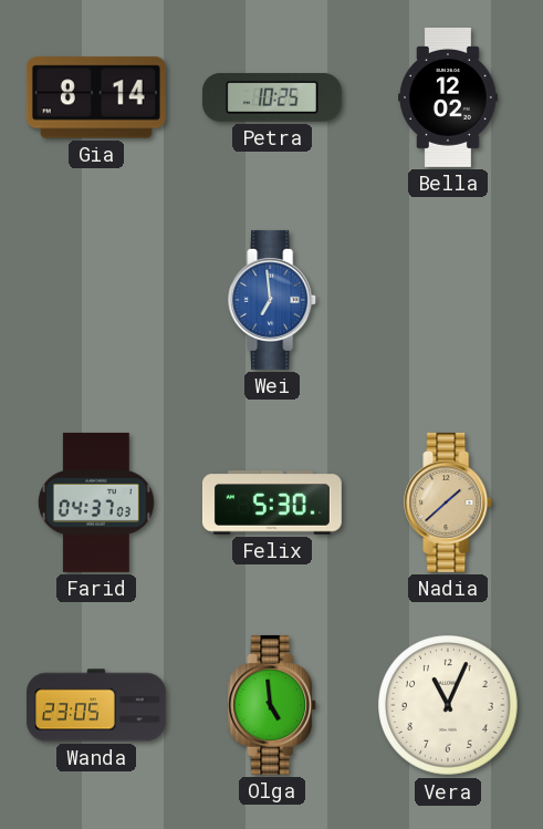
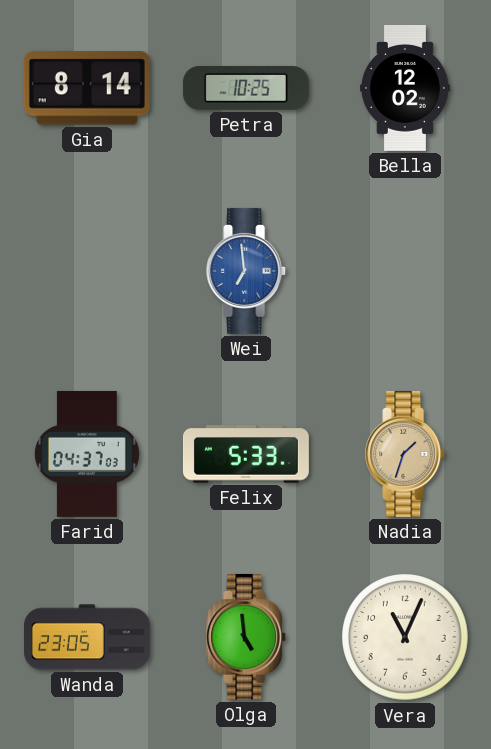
Felix: 5:30 -> 5:33
Nadia: 1:38 -> 1:33
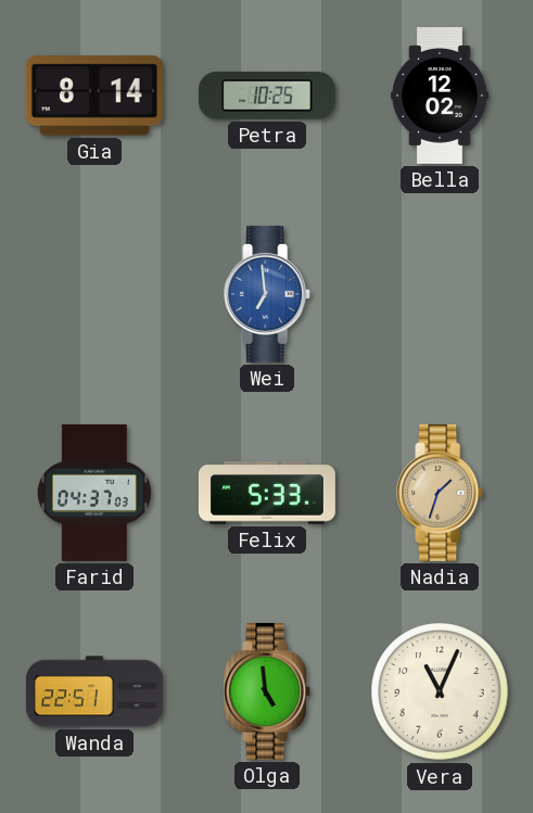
Wanda: 23:05 -> 22:51
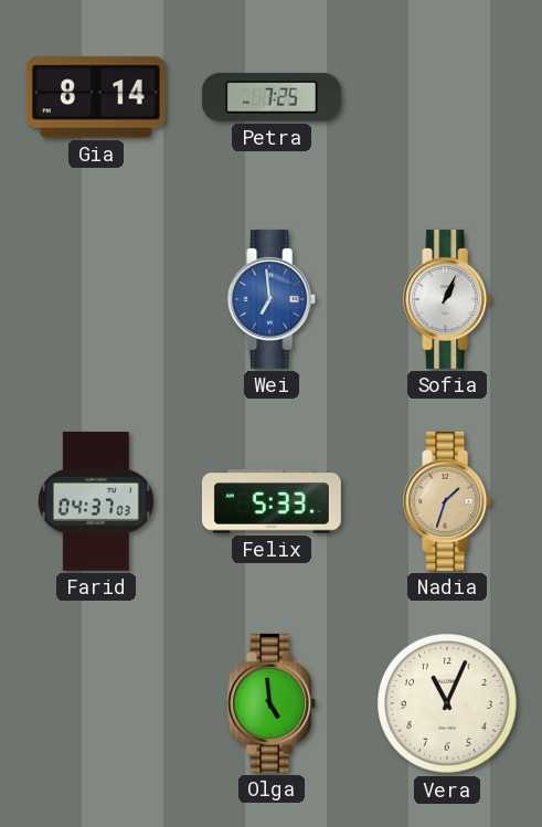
Petra: 10:25 -> 7:25
Bella: 12:02 -> none
Sofia: none -> 1:04
Wanda: 22:51 -> none
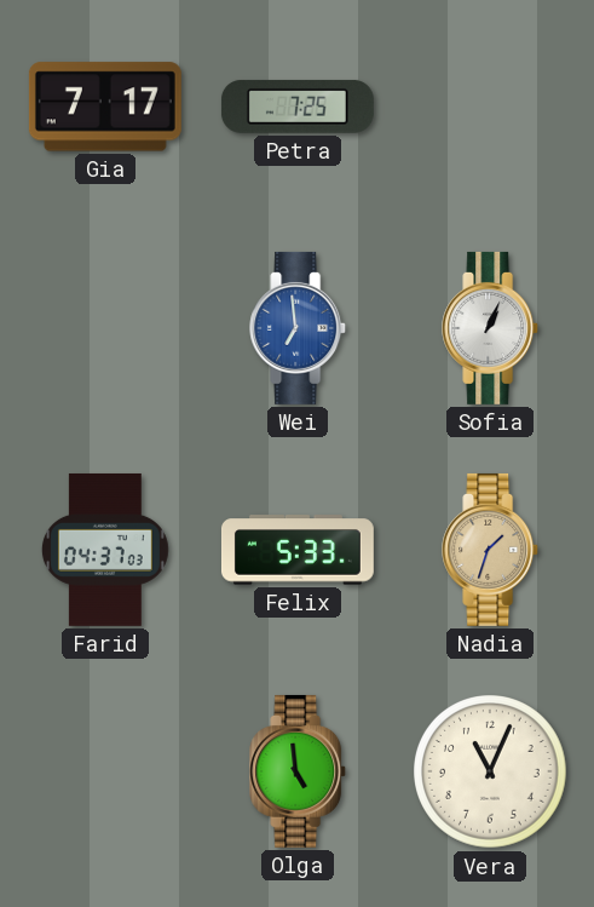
Gia: 8:14 -> 7:17
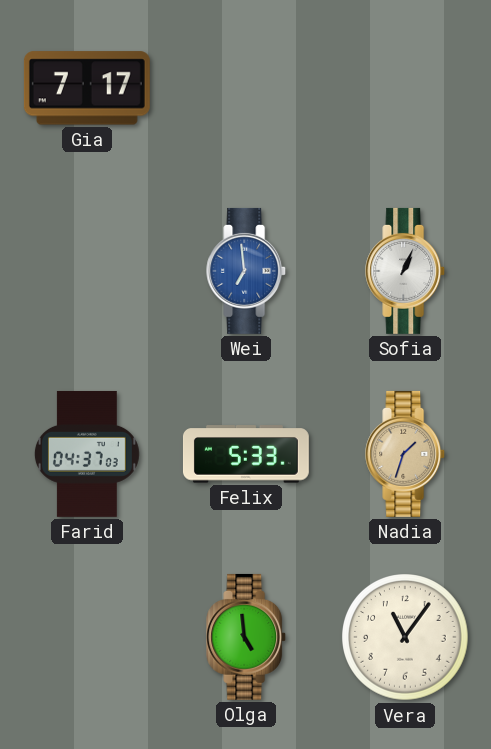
Petra: 7:25 -> none
Vera: 11:04 -> 11:06
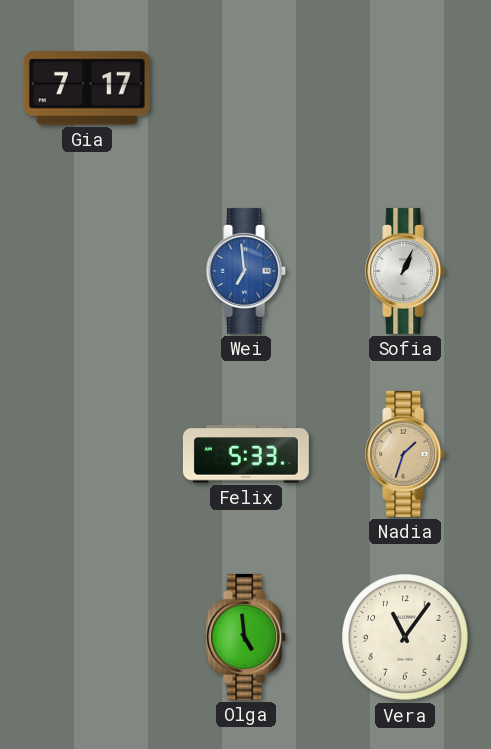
Farid: 04:37 -> none
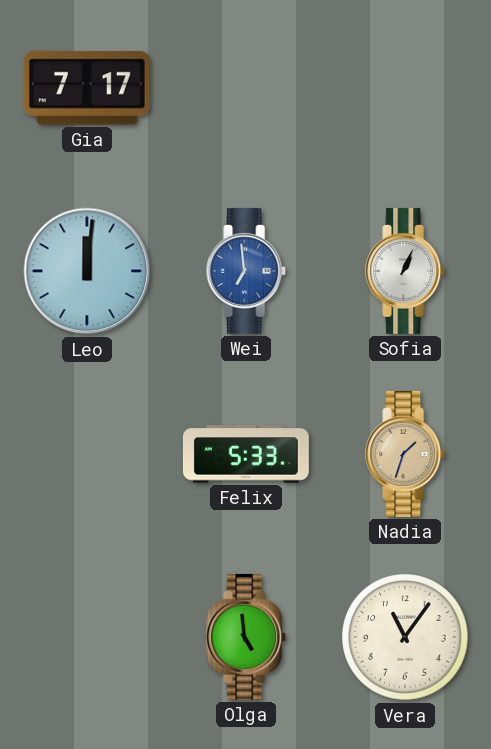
Leo: none -> 12:01
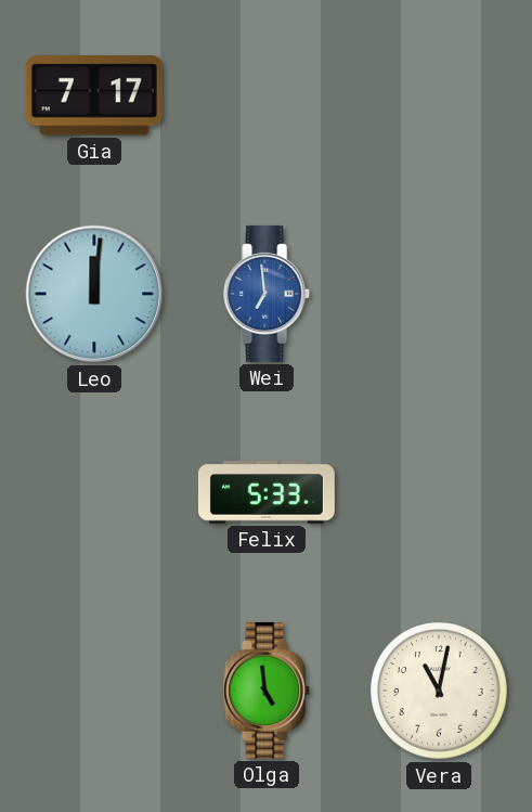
Sofia: 1:04 -> none
Nadia: 1:33 -> none
Vera: 11:06 -> 11:02
